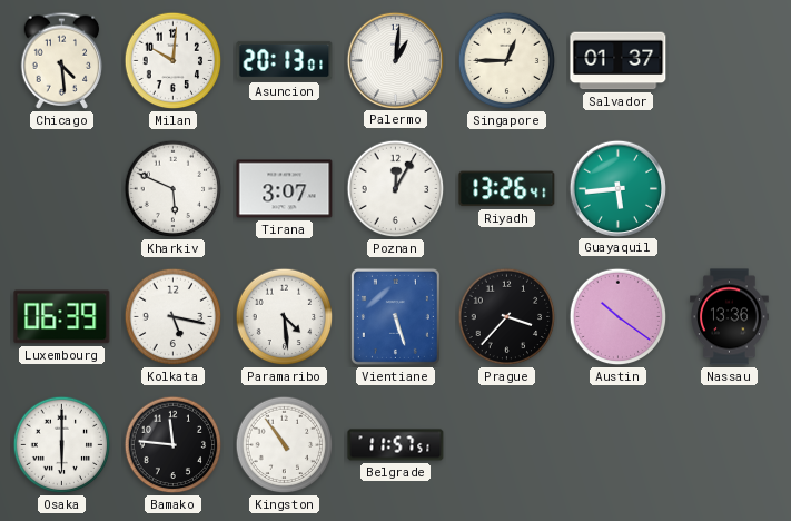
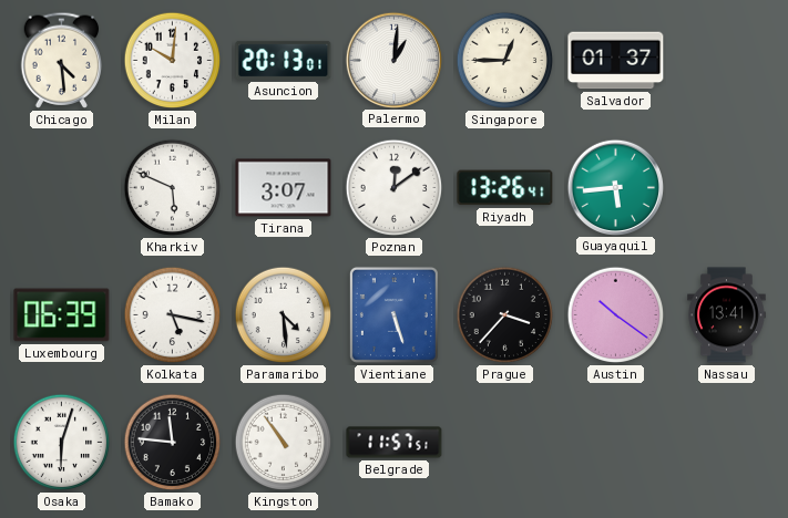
Poznan: 12:05 -> 12:09
Nassau: 13:36 -> 13:41
Osaka: 6:00 -> 6:03
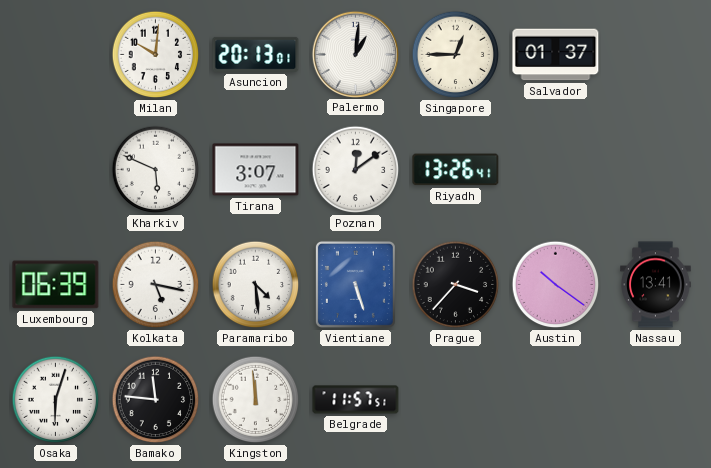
Chicago: 4:29 -> none
Guayaquil: 5:44 -> none
Kingston: 10:54 -> 11:59
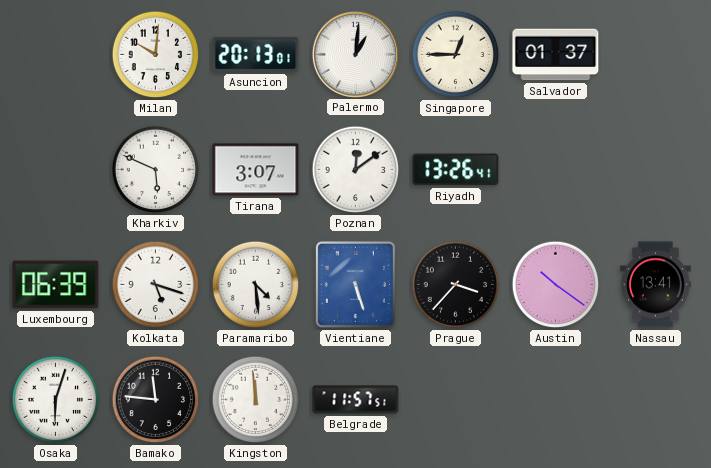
Kolkata: 5:17 -> 5:18
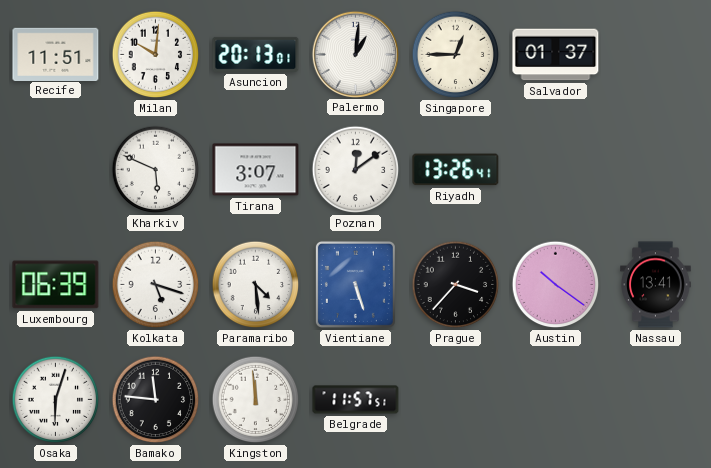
Recife: none -> 11:51
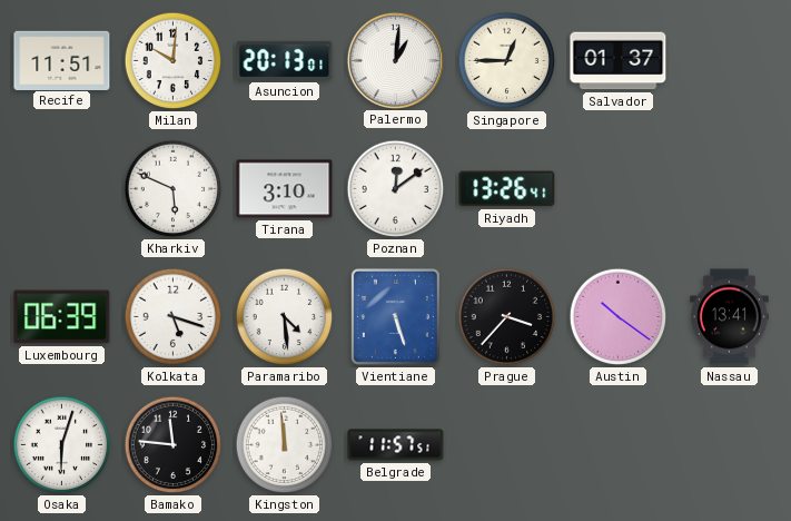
Tirana: 3:07 -> 3:10
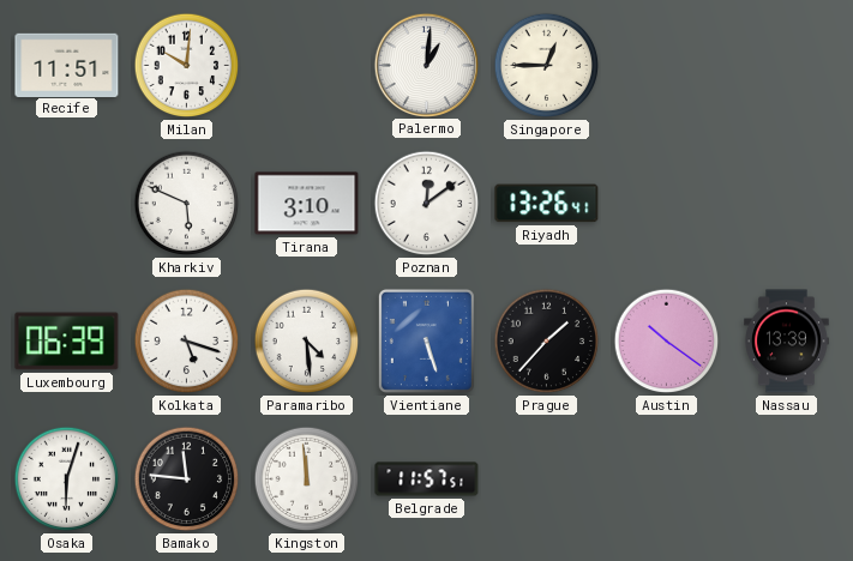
Asuncion: 20:13 -> none
Salvador: 01:37 -> none
Prague: 3:37 -> 1:37
Nassau: 13:41 -> 13:39
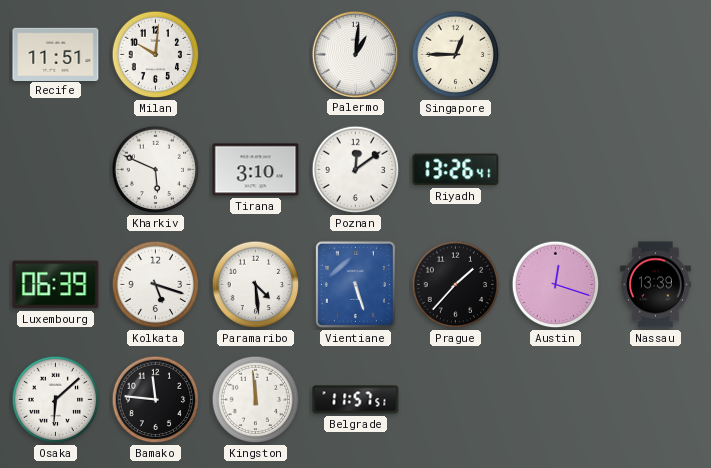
Austin: 10:21 -> 12:18
Osaka: 6:03 -> 6:08
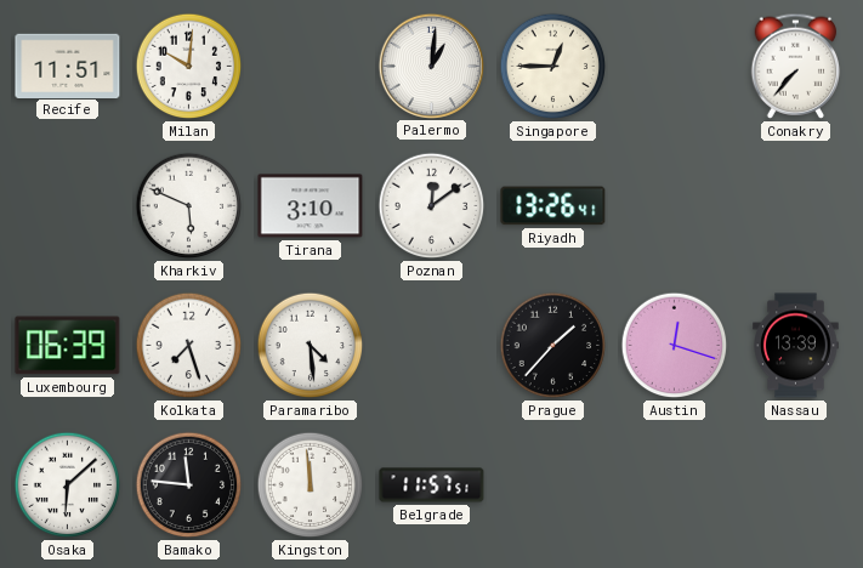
Conakry: none -> 7:37
Kolkata: 5:18 -> 7:27
Vientiane: 5:27 -> none
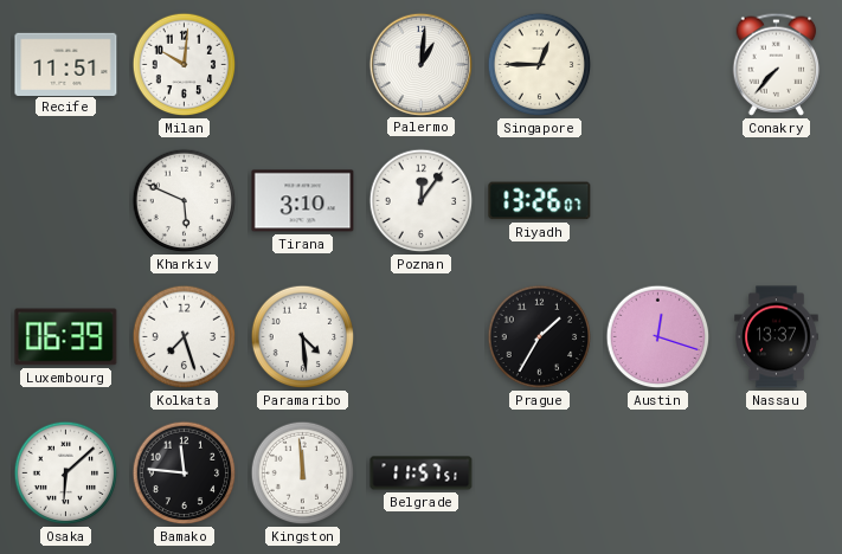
Poznan: 12:09 -> 12:06
Riyadh: 13:26:41 -> 13:26:07
Prague: 1:37 -> 1:35
Nassau: 13:39 -> 13:37
